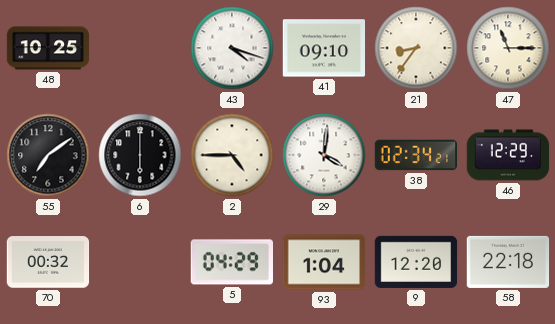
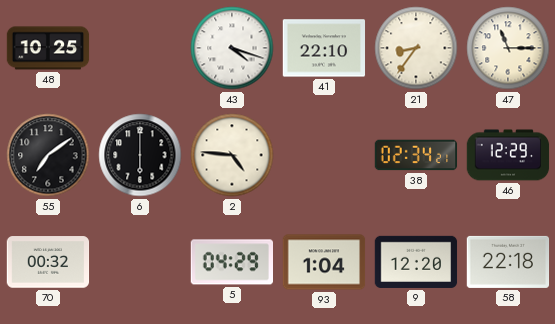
41: 09:10 -> 22:10
2: 4:45 -> 4:46
29: 4:01 -> none
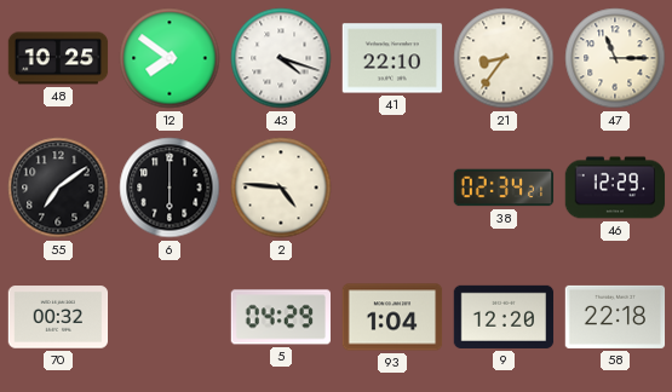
12: none -> 7:51
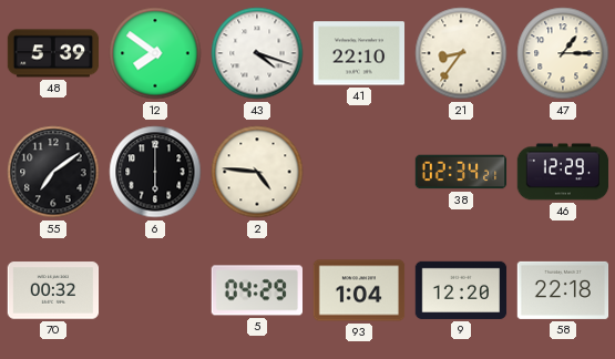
48: 10:25 -> 5:39
47: 11:15 -> 1:15
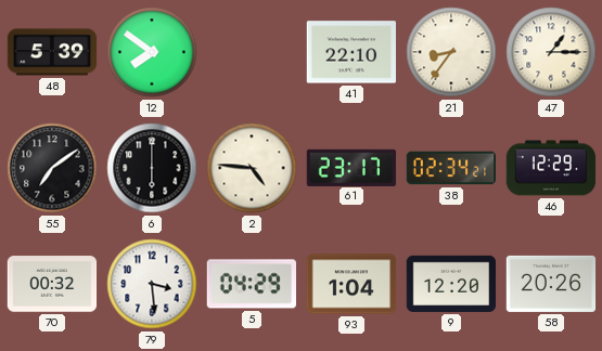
43: 4:18 -> none
61: none -> 23:17
79: none -> 3:29
58: 22:18 -> 20:26
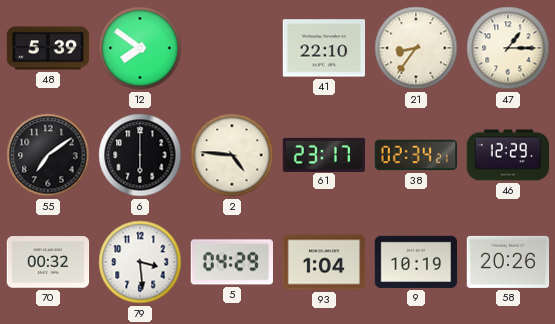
9: 12:20 -> 10:19
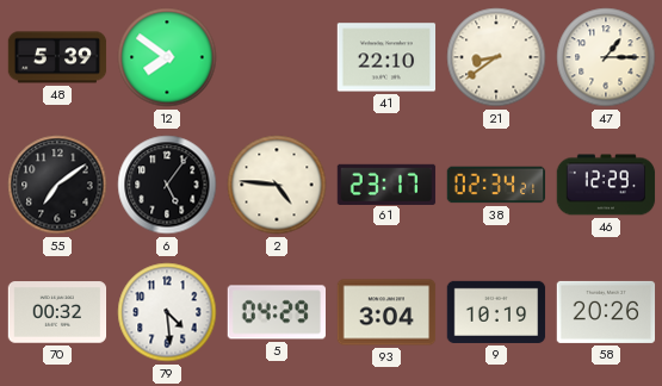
21: 8:36 -> 8:39
6: 6:00 -> 5:06
79: 3:29 -> 4:29
93: 1:04 -> 3:04
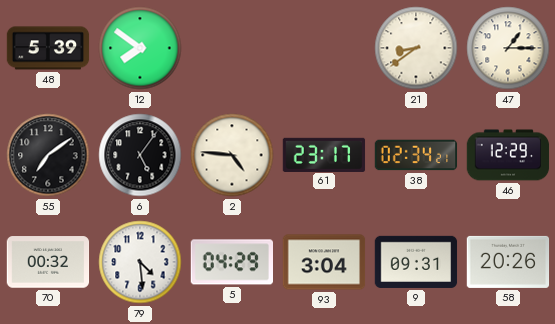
41: 22:10 -> none
9: 10:19 -> 09:31
